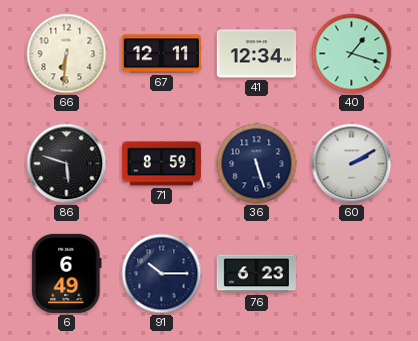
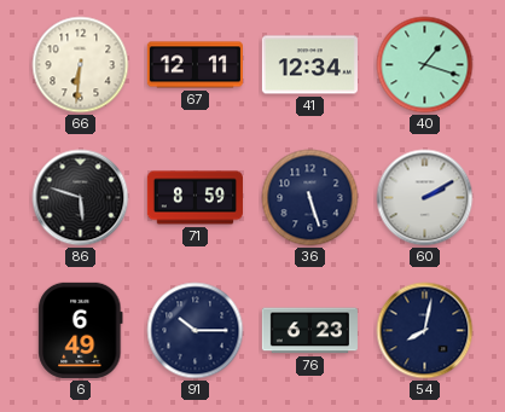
54: none -> 8:02
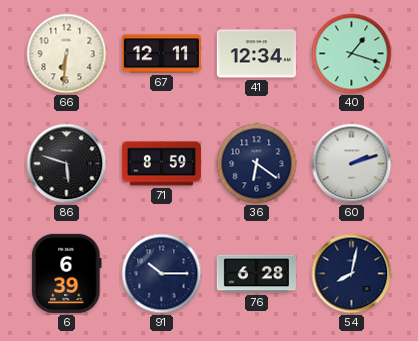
36: 5:27 -> 6:21
60: 2:10 -> 2:12
6: 6:49 -> 6:39
76: 6:23 -> 6:28
